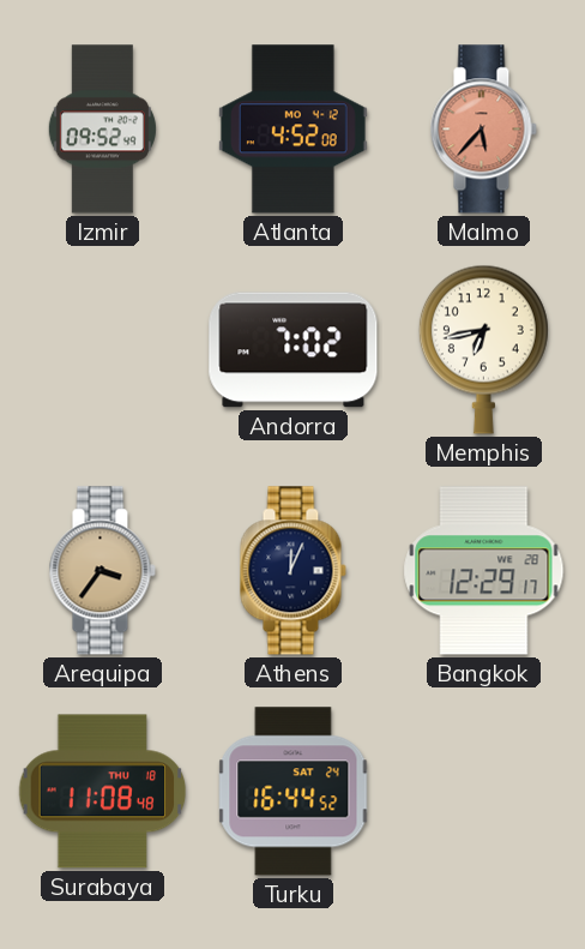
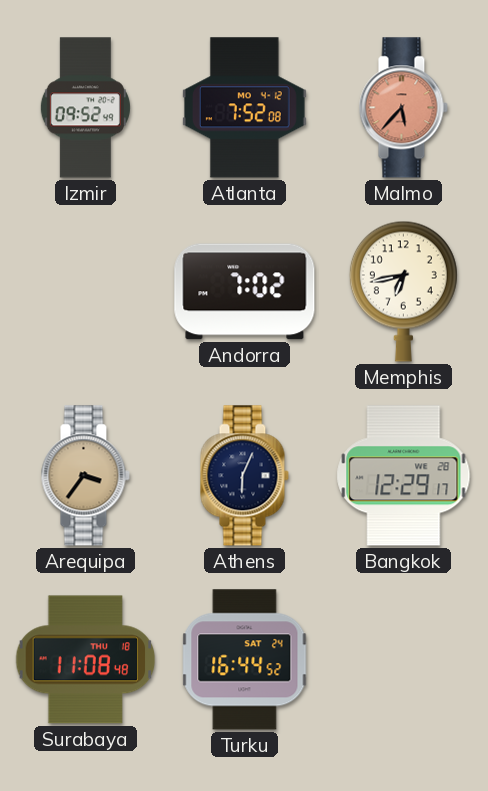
Atlanta: 4:52 -> 7:52
Athens: 12:04 -> 6:04
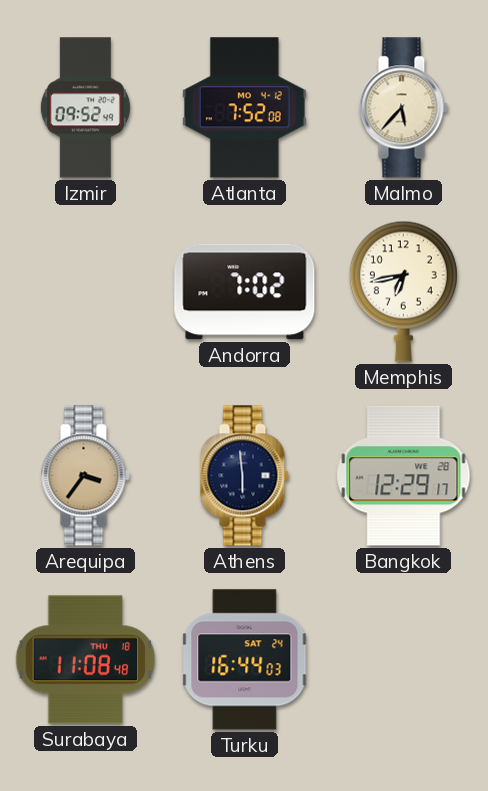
Malmo dial: salmon -> cream
Athens: 6:04 -> 5:59
Turku: 16:44:52 -> 16:44:03
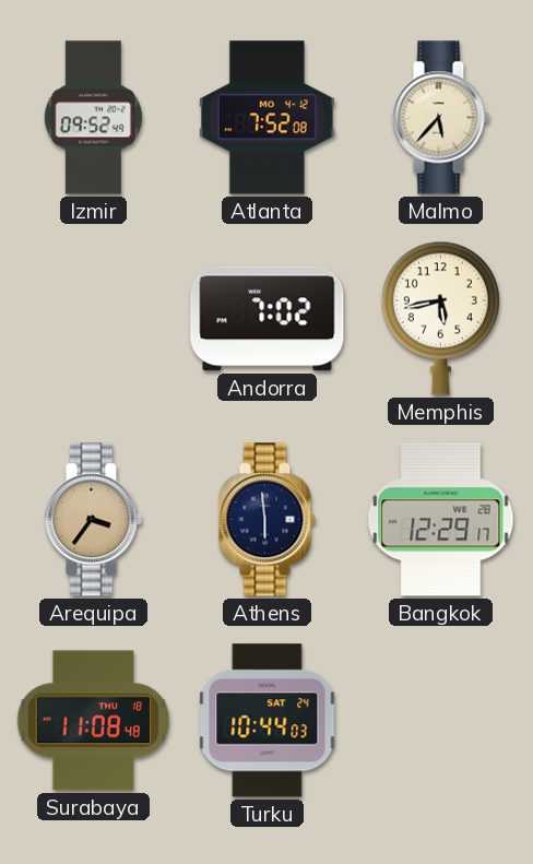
Memphis: 6:43 -> 5:43
Turku: 16:44 -> 10:44
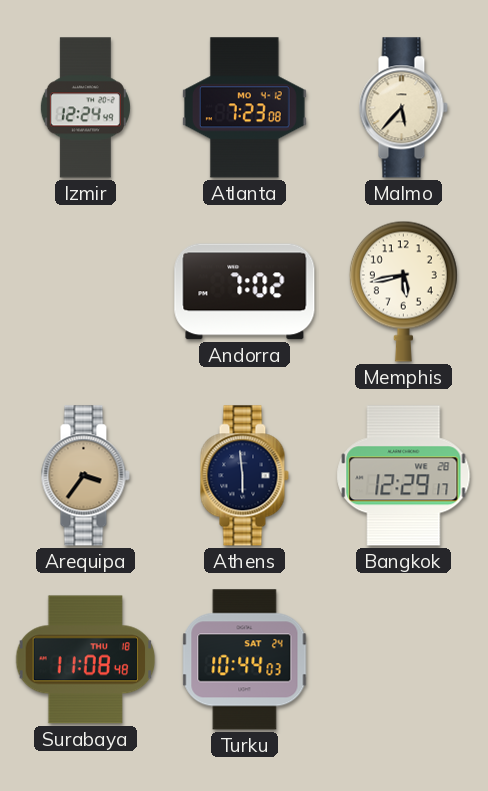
Izmir: 09:52 -> 12:24
Atlanta: 7:52 -> 7:23
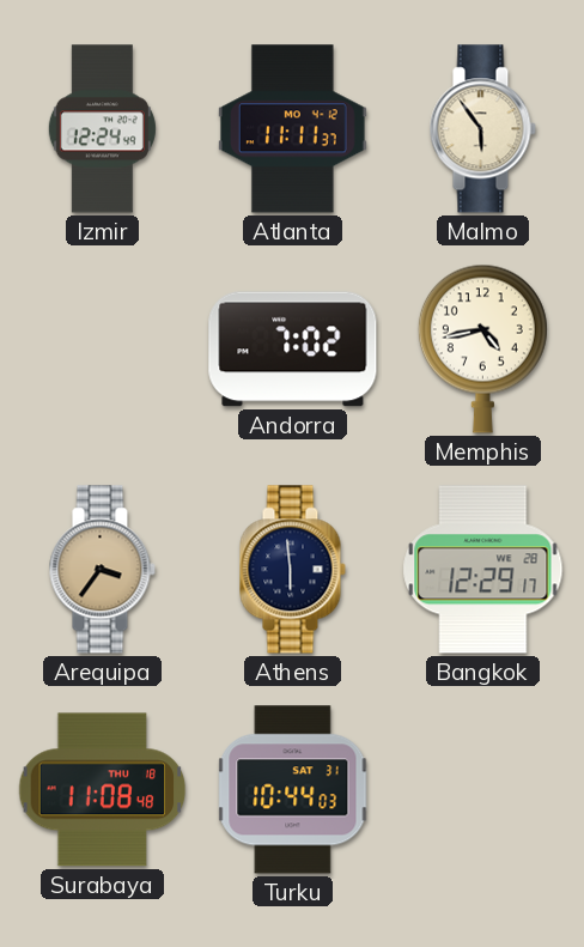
Atlanta: 7:23 -> 11:11
Malmo: 5:37 -> 5:54
Memphis: 5:43 -> 4:43
Turku date: SAT 24 -> SAT 31
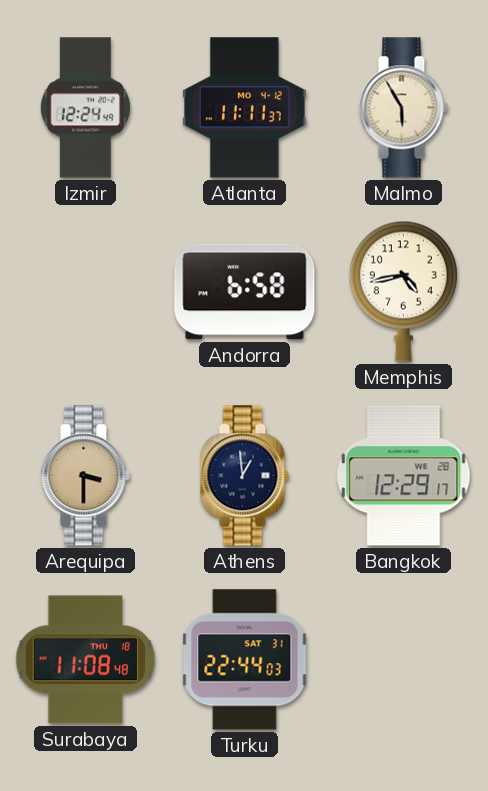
Malmo: 5:54 -> 5:55
Andorra: 7:02 -> 6:58
Arequipa: 3:36 -> 3:30
Athens: 5:59 -> 12:59
Turku: 10:44 -> 22:44
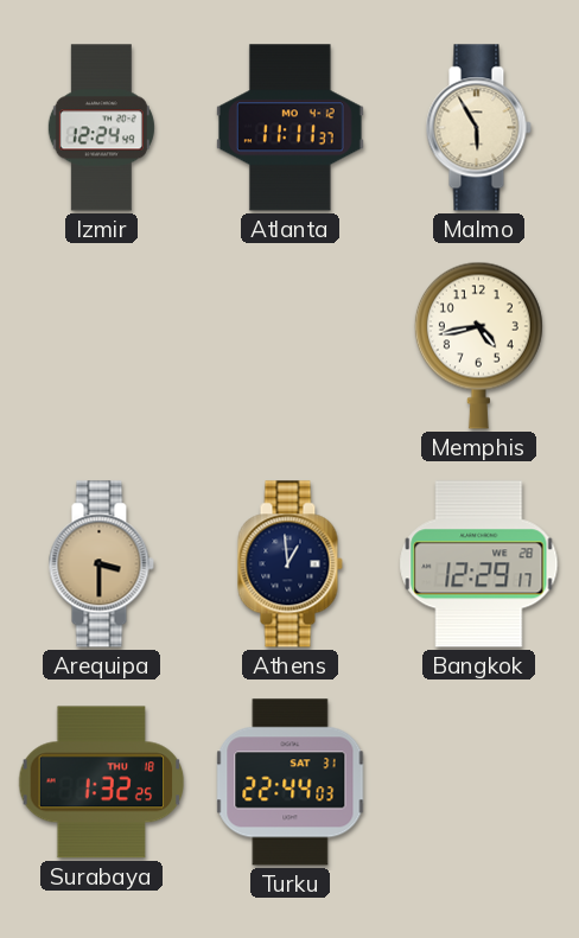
Andorra: 6:58 -> none
Surabaya: 11:08 -> 1:32
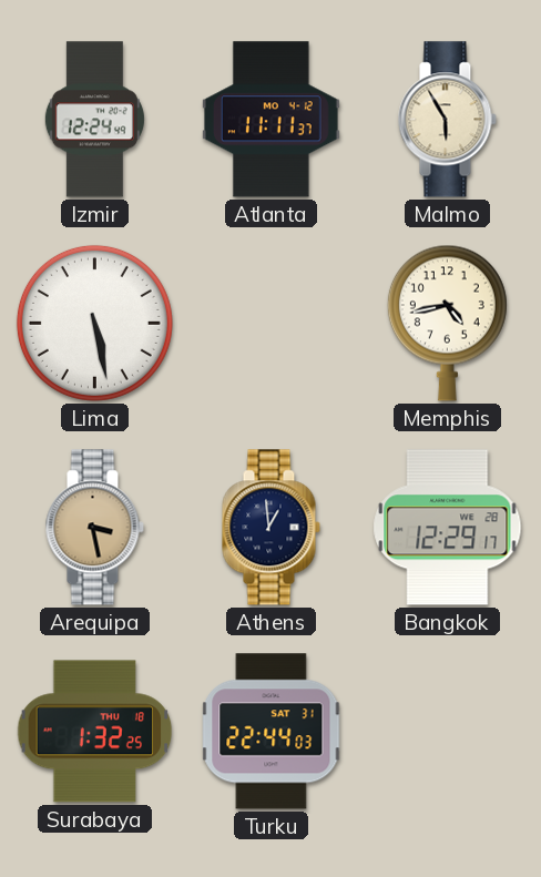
Lima: none -> 5:28
Arequipa: 3:30 -> 3:28
